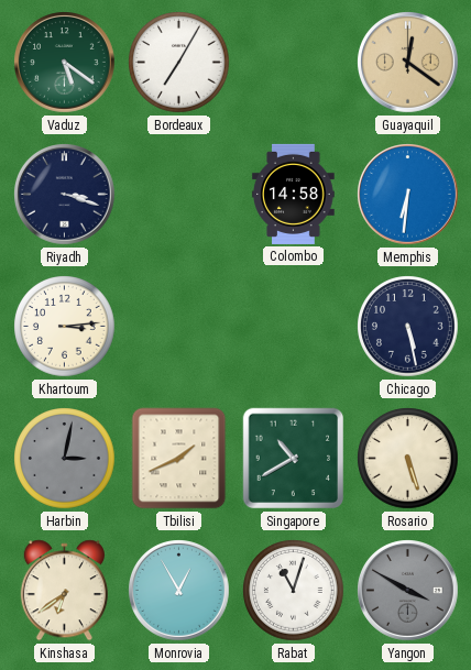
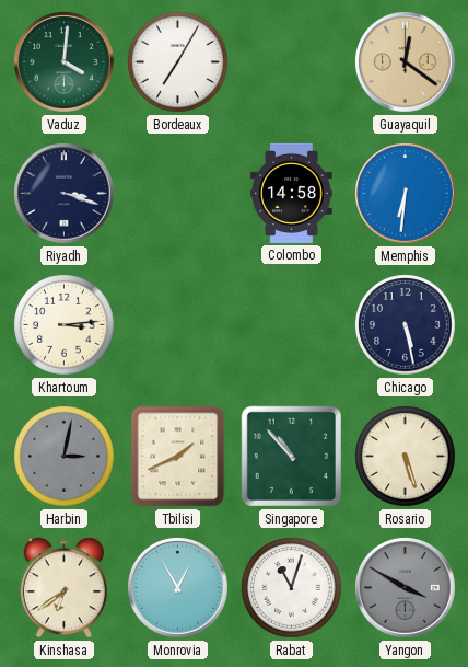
Vaduz: 5:21 -> 4:01
Singapore: 10:40 -> 10:53
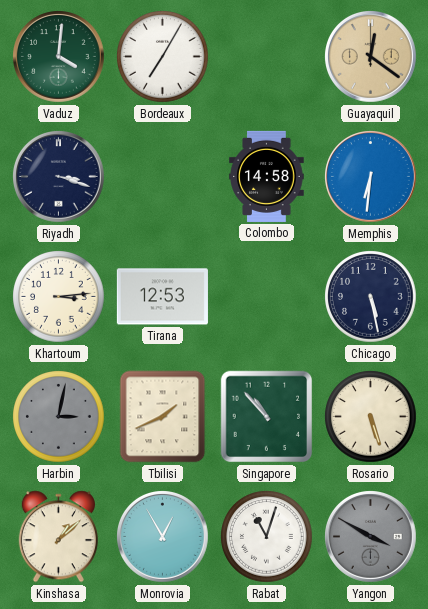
Tirana: none -> 12:53
Kinshasa: 6:39 -> 1:08
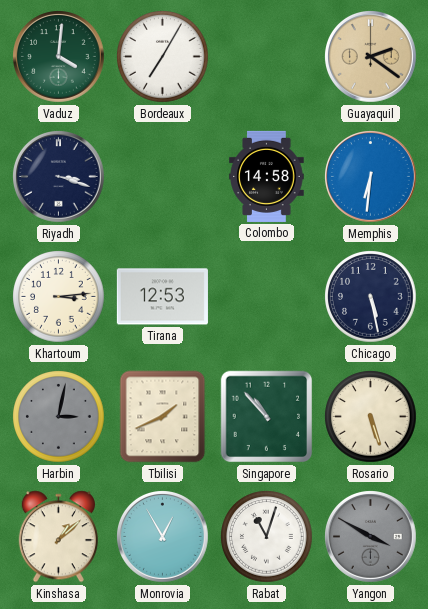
Guayaquil: 12:21 -> 2:21
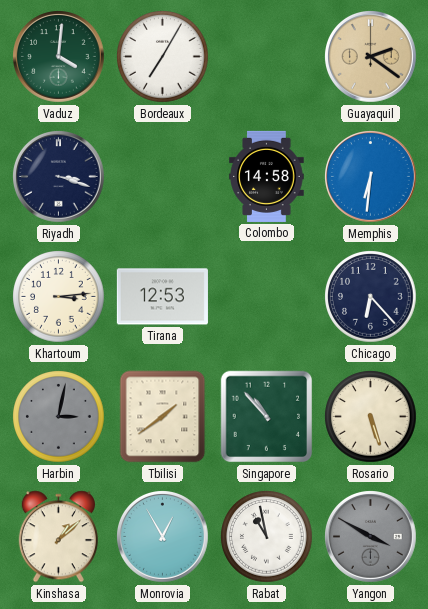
Chicago: 5:28 -> 6:23
Tbilisi: 1:41 -> 1:39
Rabat: 11:03 -> 10:58
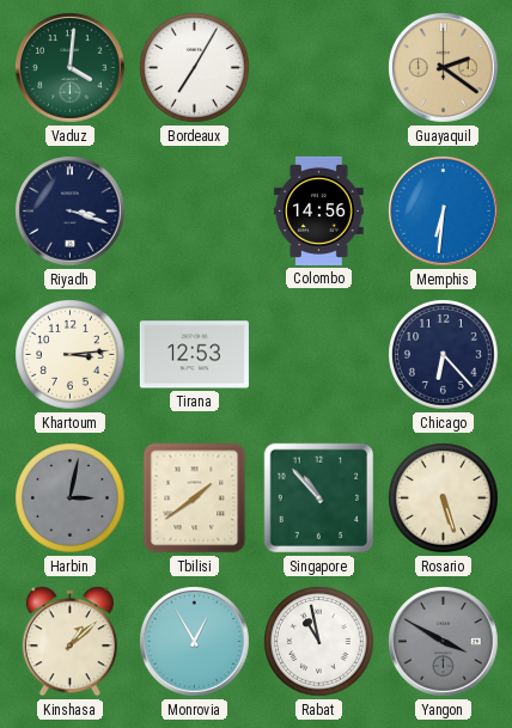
Colombo: 14:58 -> 14:56
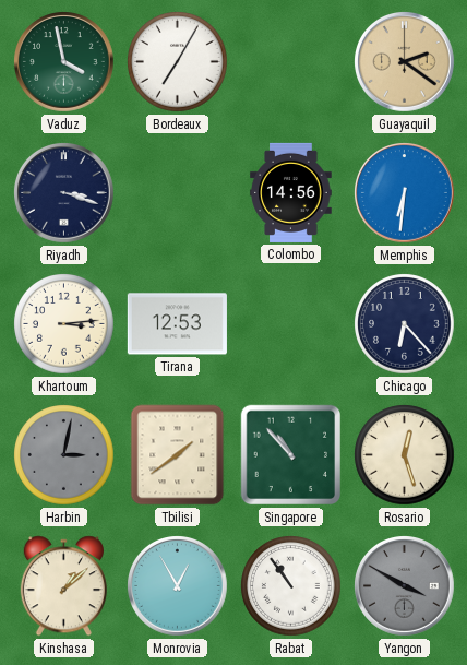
Vaduz: 4:01 -> 3:58
Rosario: 5:27 -> 12:27
Rabat: 10:58 -> 10:54
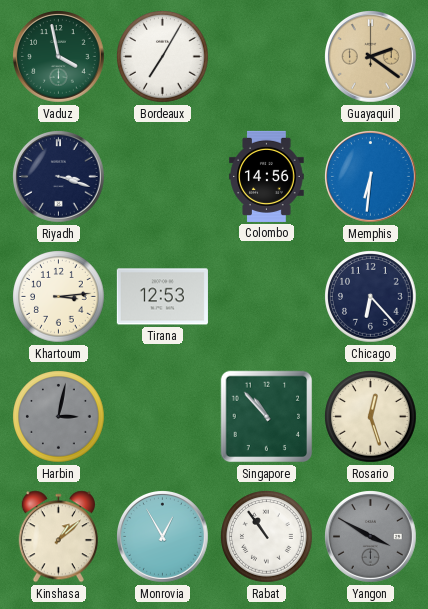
Tbilisi: 1:39 -> none
